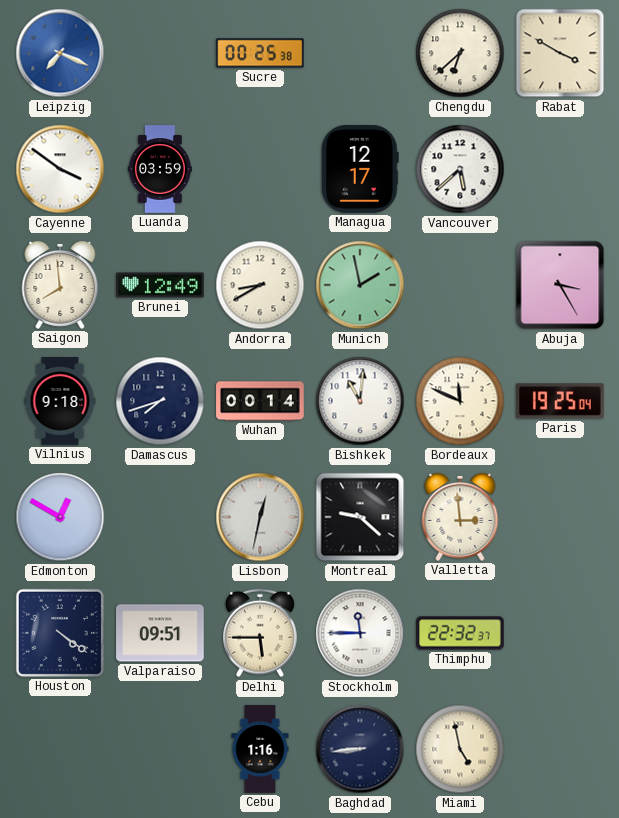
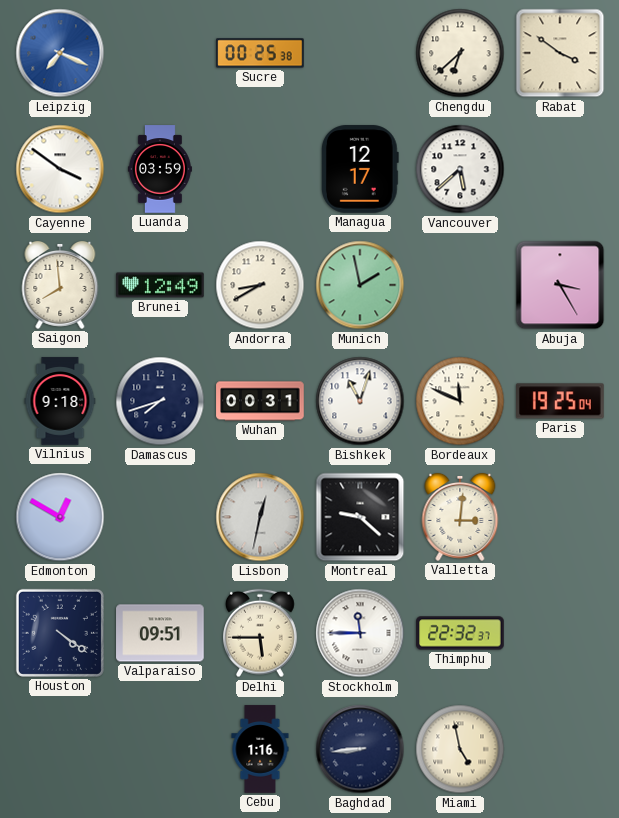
Rabat: 3:50 -> 3:51
Wuhan: 00:14 -> 00:31
Bishkek: 11:01 -> 11:03
Valletta: 2:59 -> 3:01
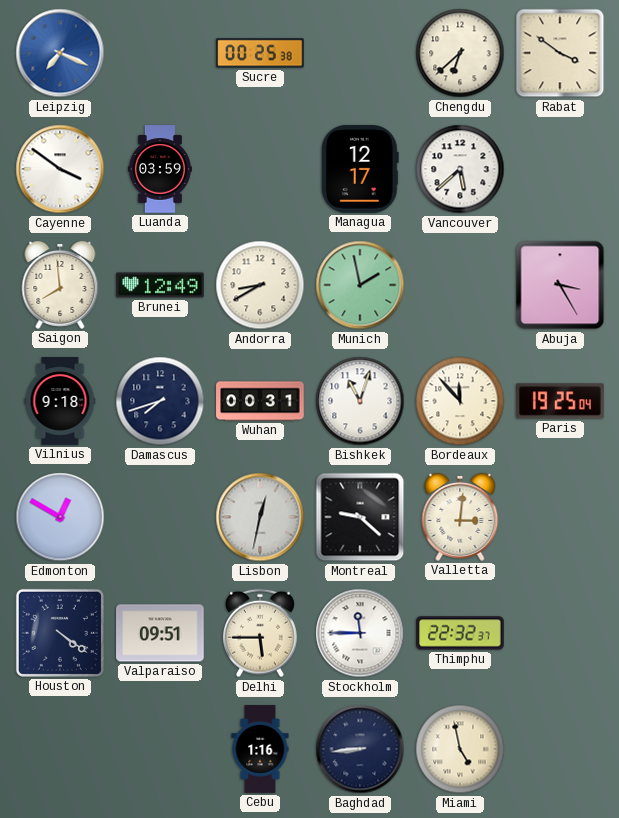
Bordeaux: 11:49 -> 11:53
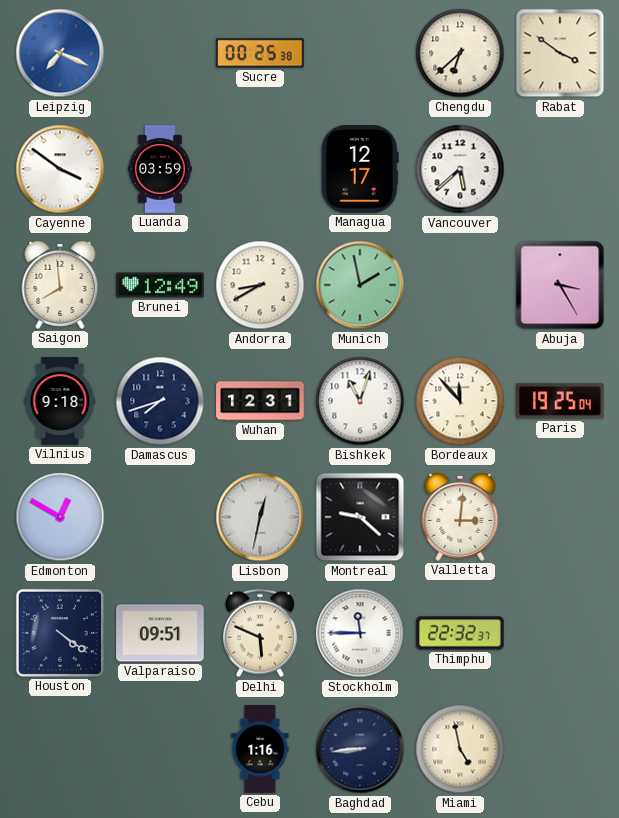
Wuhan: 00:31 -> 12:31
Delhi: 5:45 -> 5:49
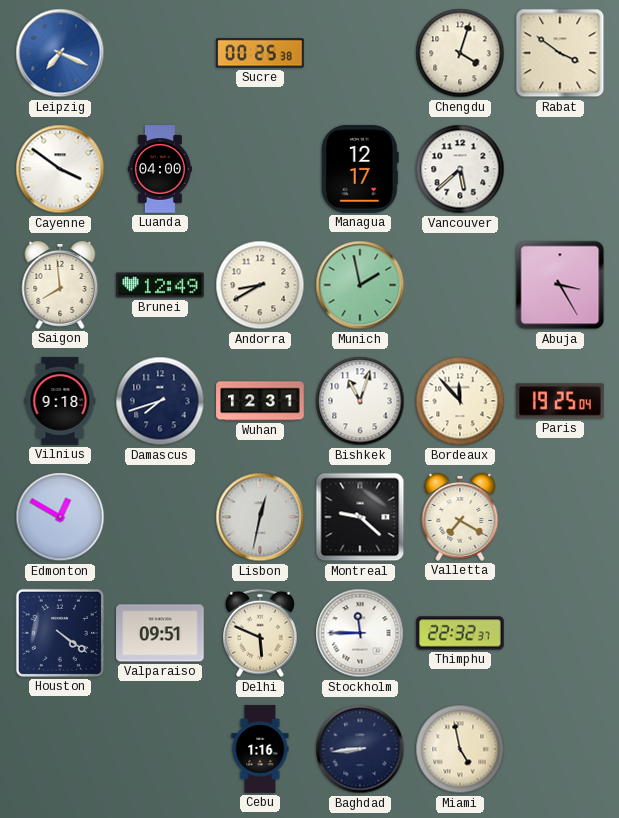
Chengdu: 6:38 -> 4:03
Luanda: 03:59 -> 04:00
Valletta: 3:01 -> 7:20
